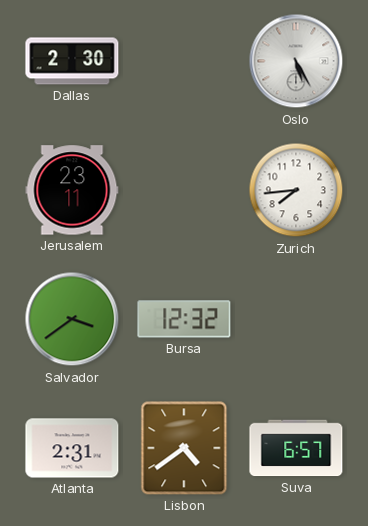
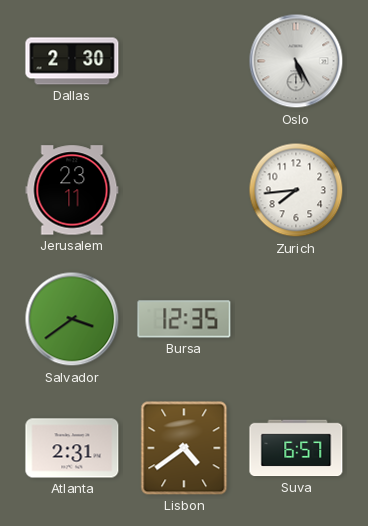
Bursa: 12:32 -> 12:35
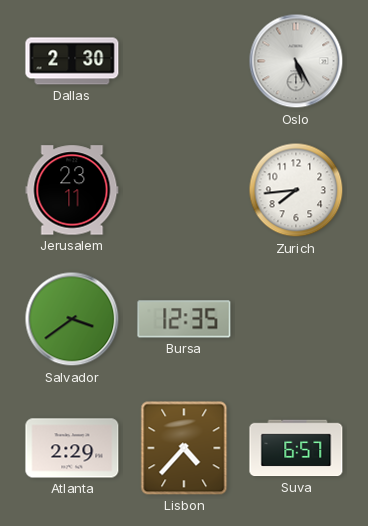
Atlanta: 2:31 -> 2:29
Lisbon: 4:39 -> 4:37
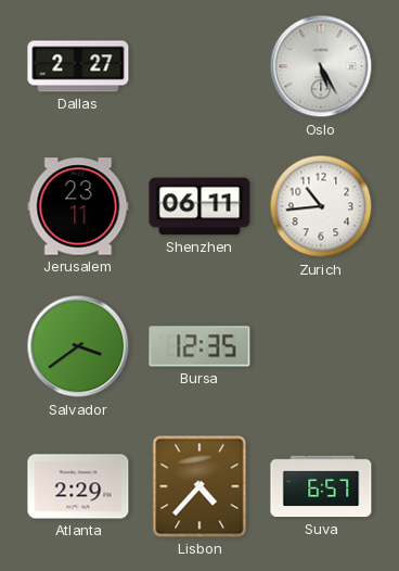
Dallas: 2:30 -> 2:27
Shenzhen: none -> 06:11
Zurich: 7:44 -> 10:44
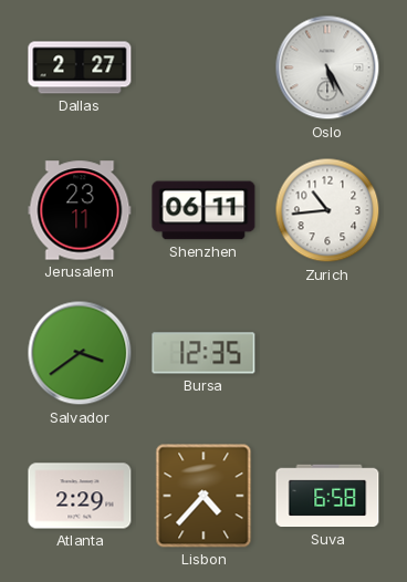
Suva: 6:57 -> 6:58
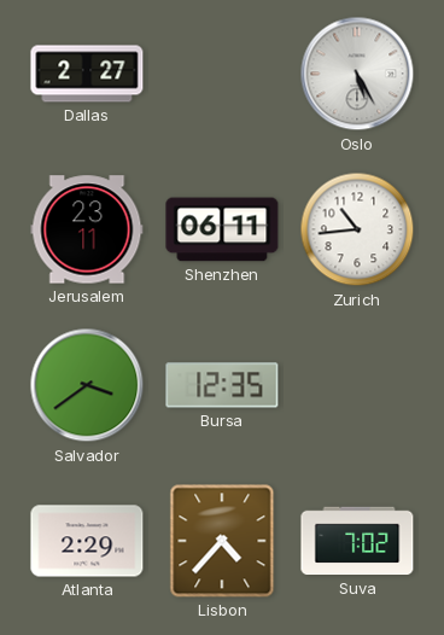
Suva: 6:58 -> 7:02
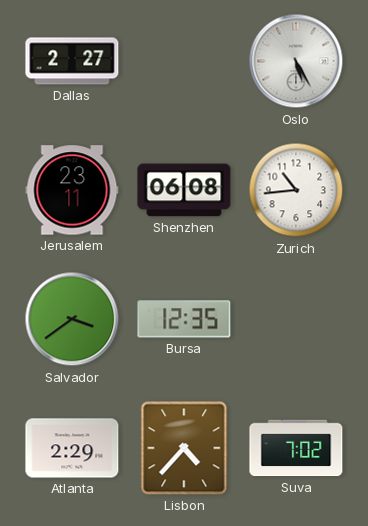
Shenzhen: 06:11 -> 06:08
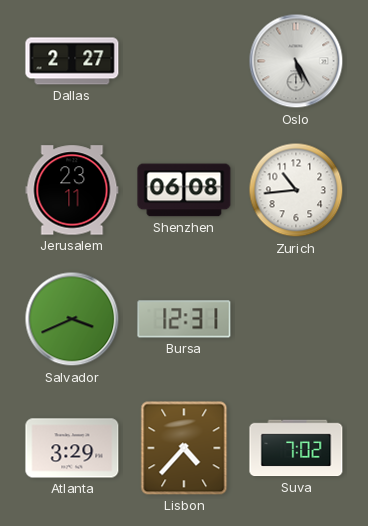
Salvador: 3:39 -> 3:41
Bursa: 12:35 -> 12:31
Atlanta: 2:29 -> 3:29
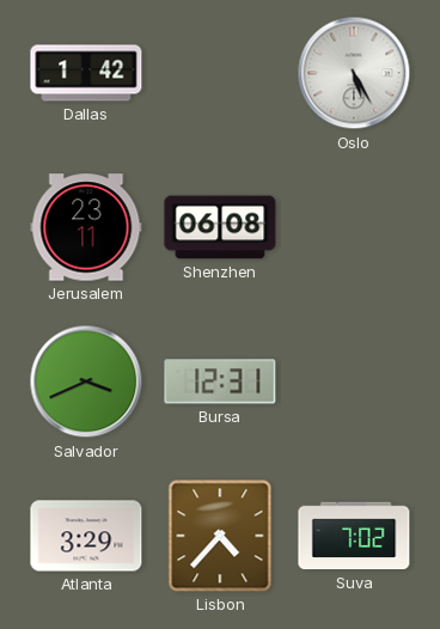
Dallas: 2:27 -> 1:42
Zurich: 10:44 -> none
